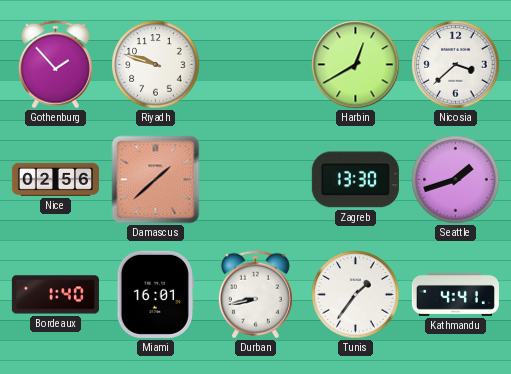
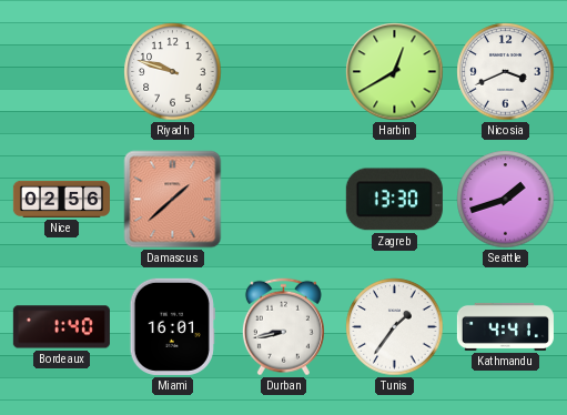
Gothenburg: 1:53 -> none
Nicosia: 3:38 -> 3:41
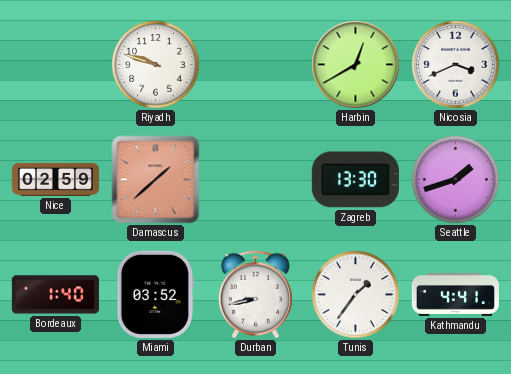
Nice: 02:56 -> 02:59
Miami: 16:01 -> 03:52
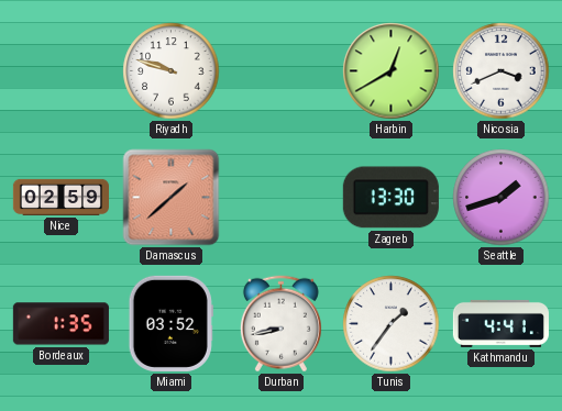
Bordeaux: 1:40 -> 1:35
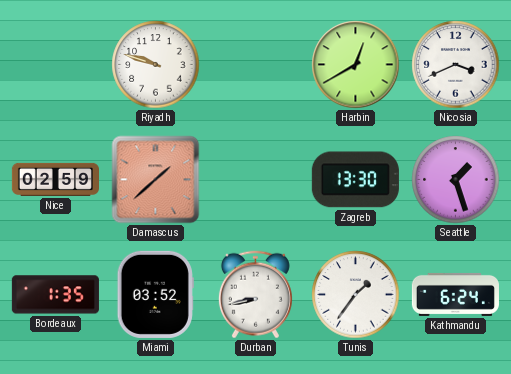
Seattle: 1:42 -> 1:27
Kathmandu: 4:41 -> 6:24
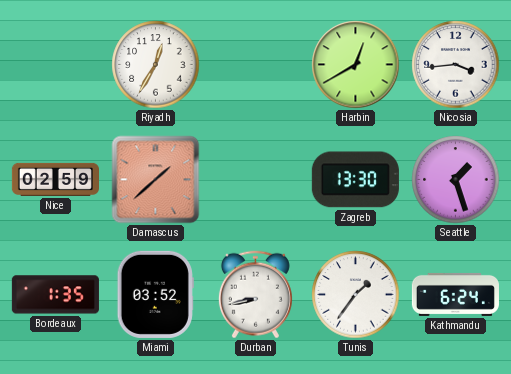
Riyadh: 9:48 -> 12:35
Nicosia: 3:41 -> 3:44
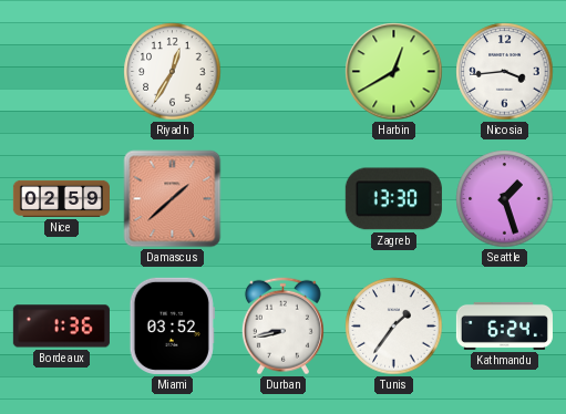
Bordeaux: 1:35 -> 1:36
